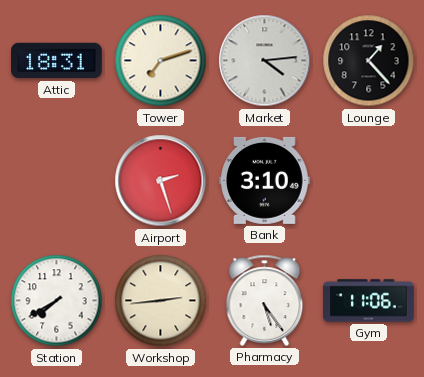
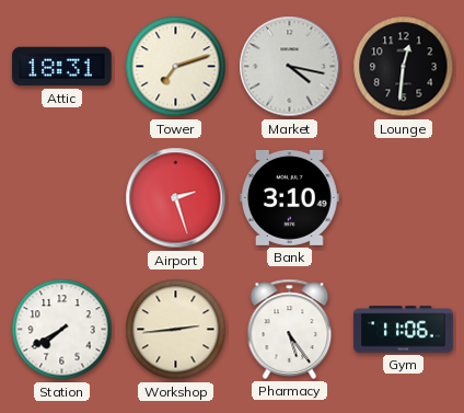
Market: 4:14 -> 4:17
Lounge: 1:23 -> 12:31
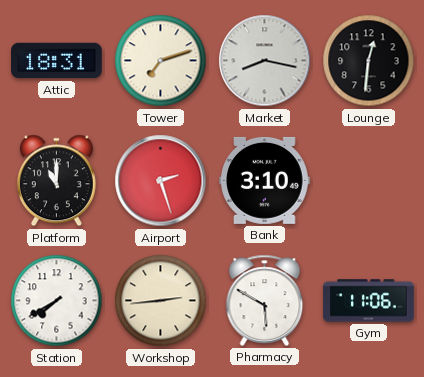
Market: 4:17 -> 8:17
Platform: none -> 11:00
Pharmacy: 5:24 -> 5:50
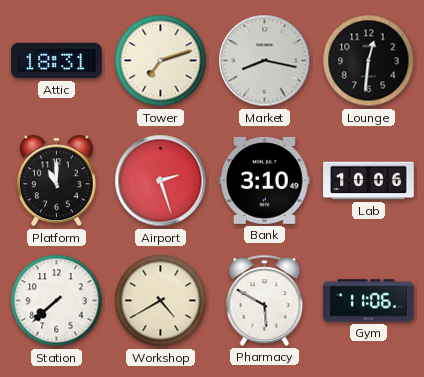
Lab: none -> 10:06
Station: 7:40 -> 7:38
Workshop: 2:44 -> 4:40
